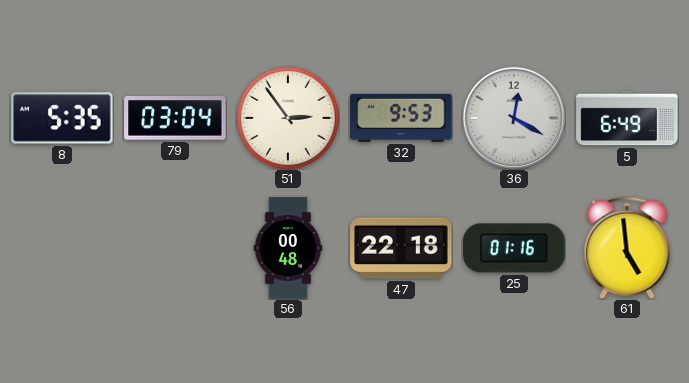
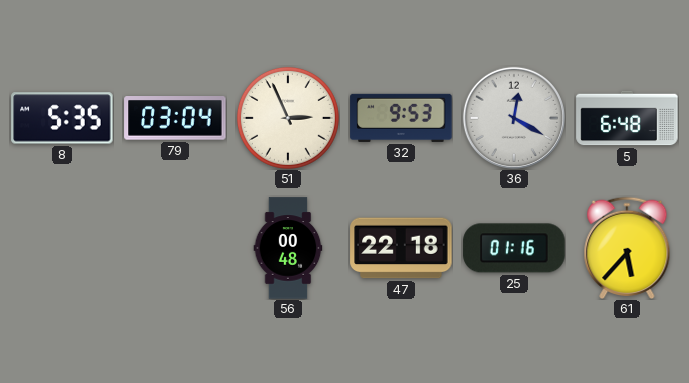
51: 2:54 -> 2:56
5: 6:49 -> 6:48
61: 4:59 -> 5:37
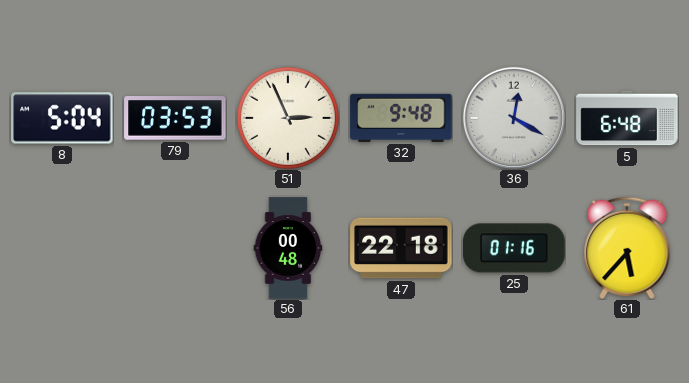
8: 5:35 -> 5:04
79: 03:04 -> 03:53
32: 9:53 -> 9:48
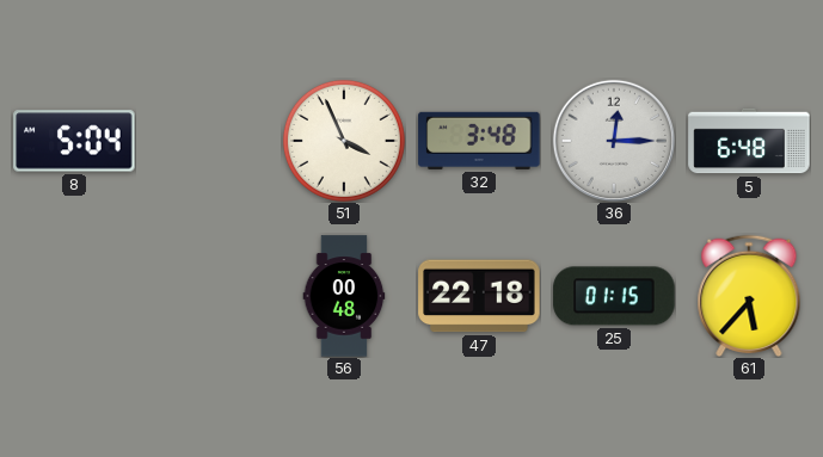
79: 03:53 -> none
51: 2:56 -> 3:56
32: 9:48 -> 3:48
36: 12:20 -> 12:15
25: 01:16 -> 01:15
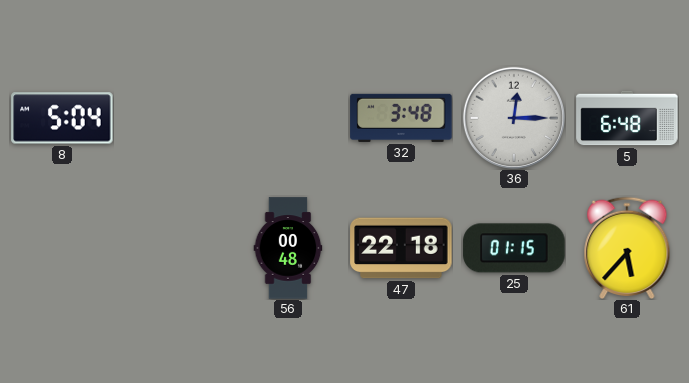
51: 3:56 -> none
